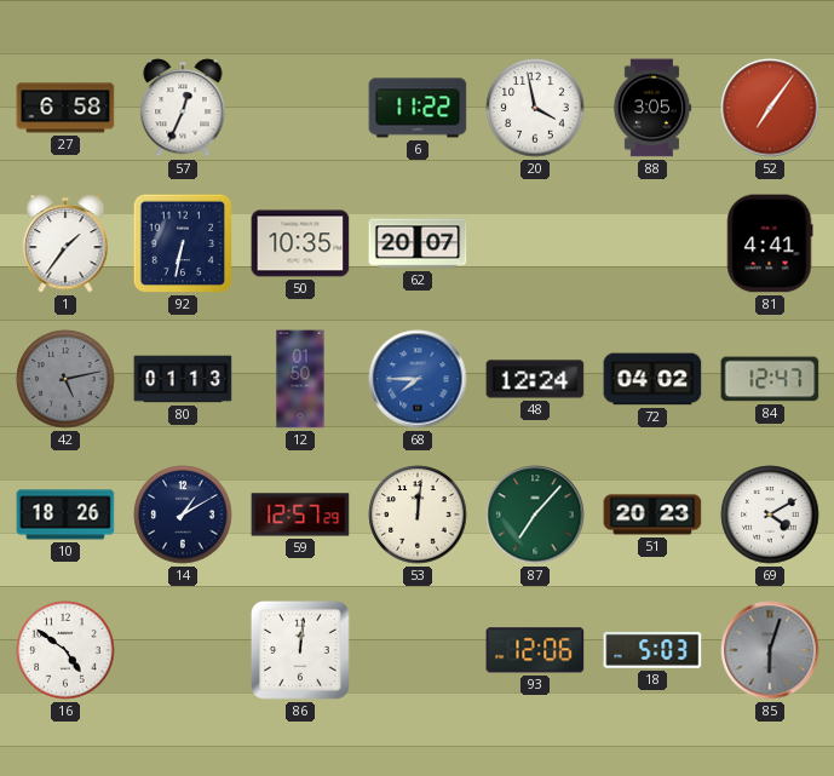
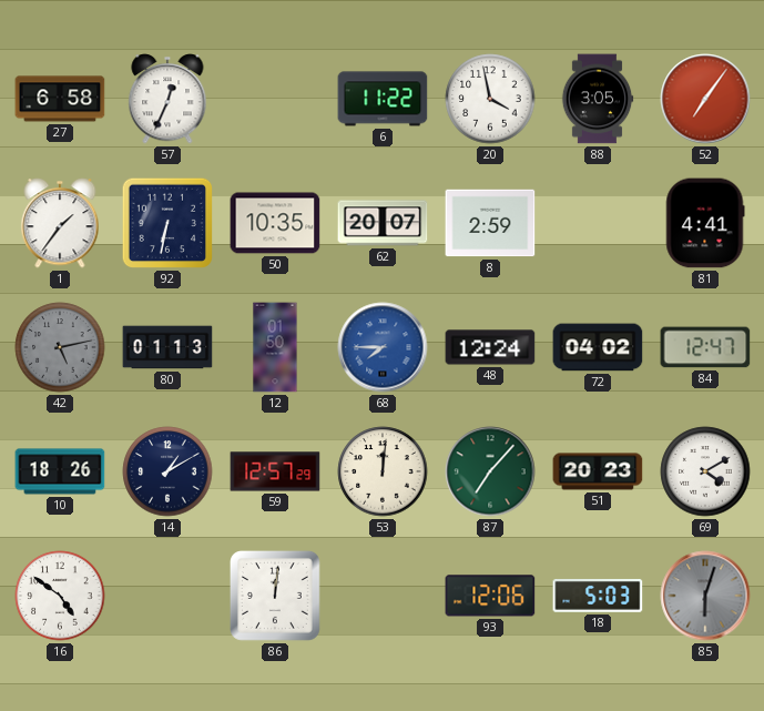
8: none -> 2:59
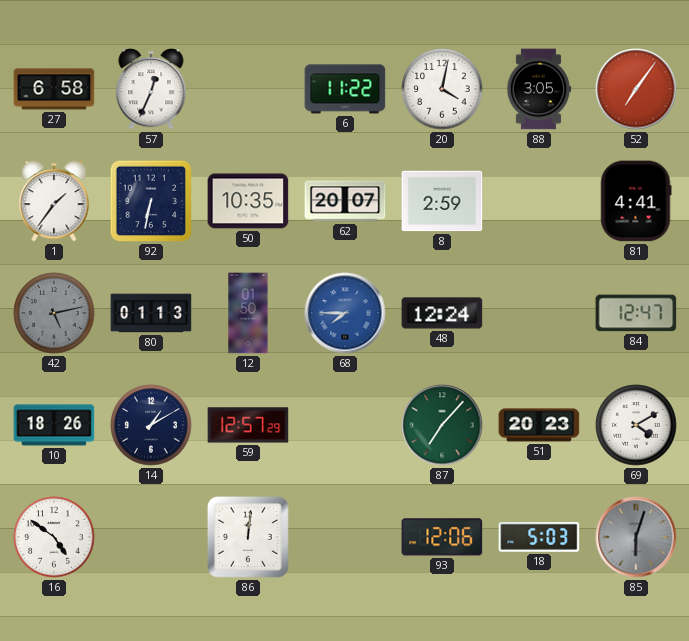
20: 3:58 -> 4:02
72: 04:02 -> none
53: 12:01 -> none
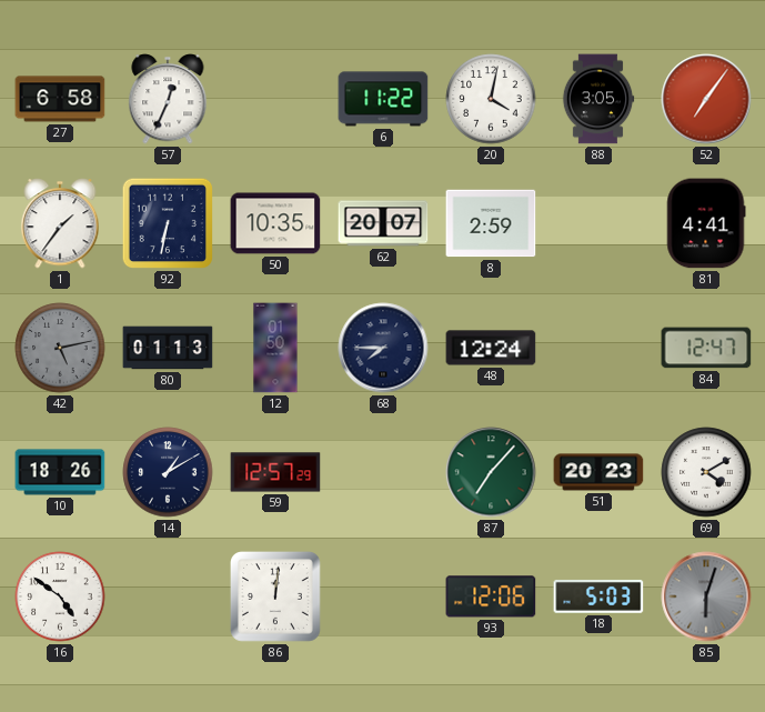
68 dial: blue -> navy
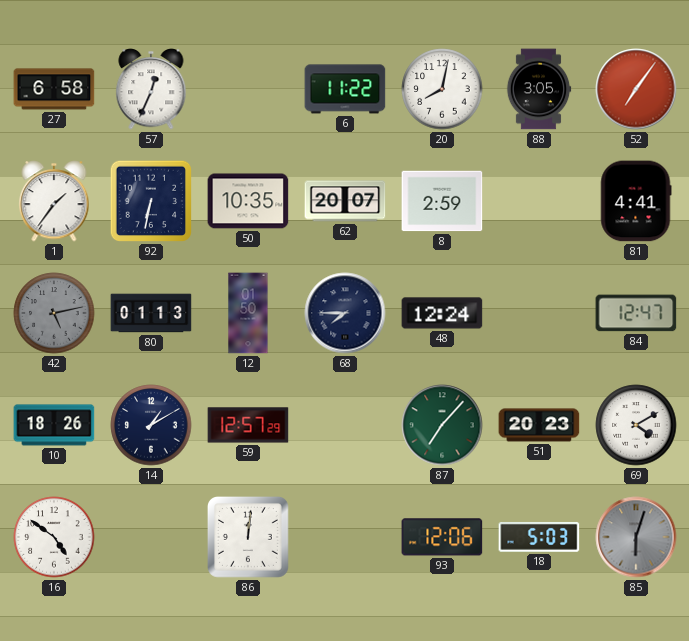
20: 4:02 -> 8:02
